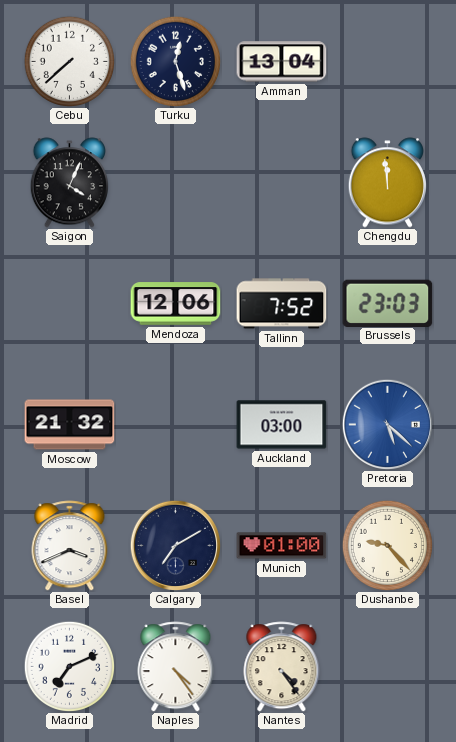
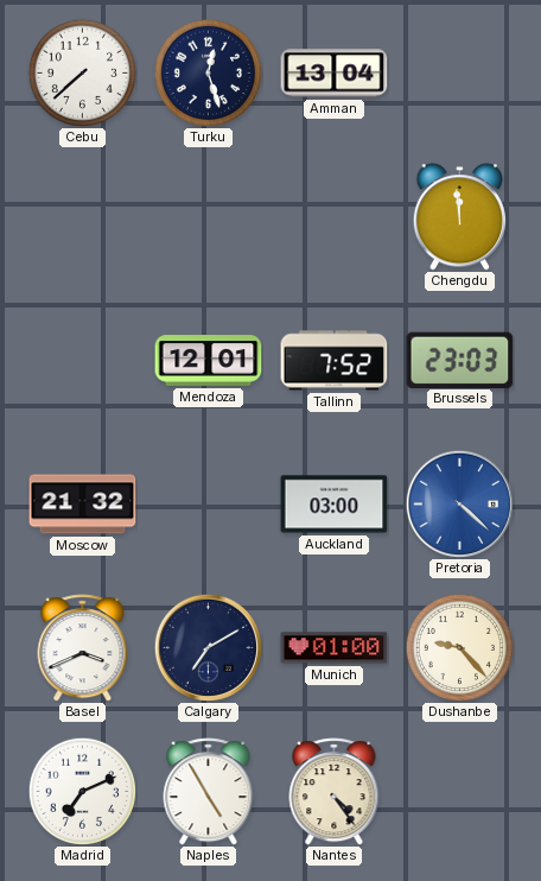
Saigon: 4:04 -> none
Mendoza: 12:06 -> 12:01
Pretoria: 5:22 -> 4:22
Naples: 4:24 -> 4:55
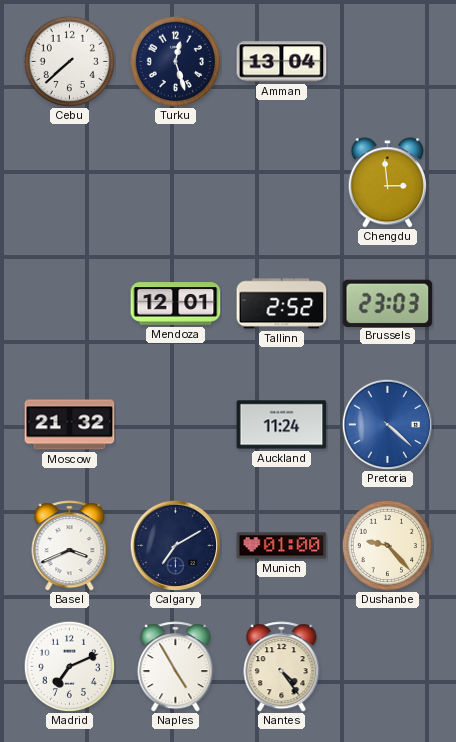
Chengdu: 11:59 -> 2:59
Tallinn: 7:52 -> 2:52
Auckland: 03:00 -> 11:24
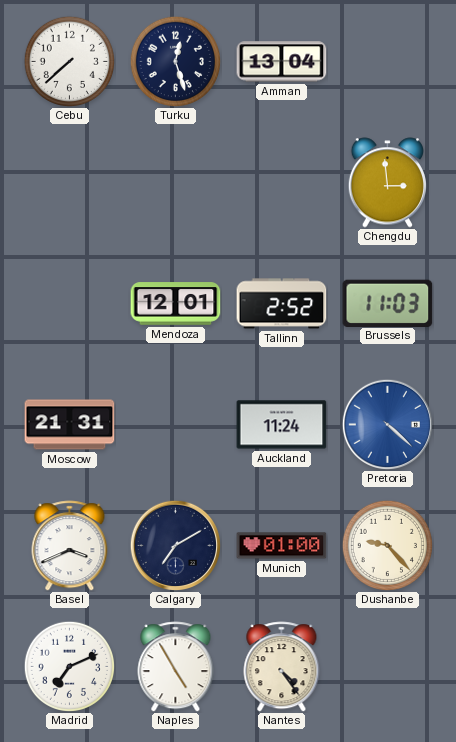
Brussels: 23:03 -> 11:03
Moscow: 21:32 -> 21:31
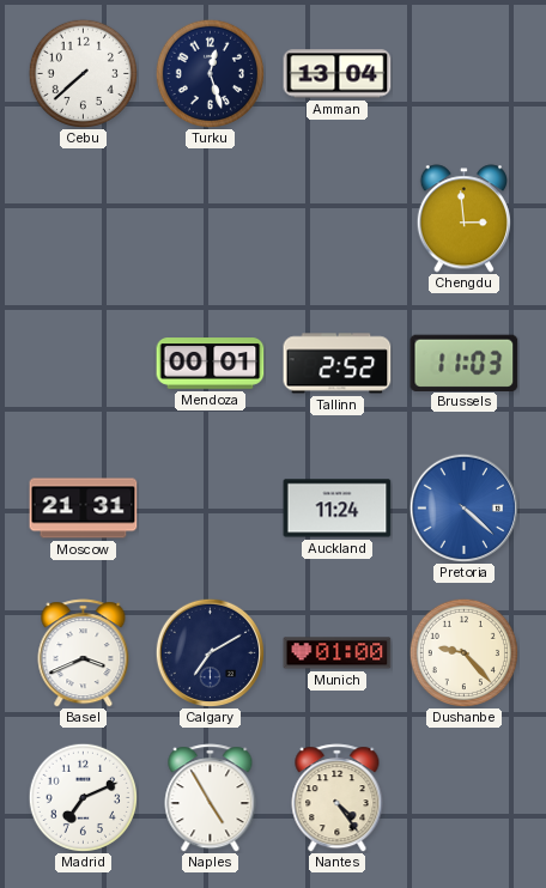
Mendoza: 12:01 -> 00:01
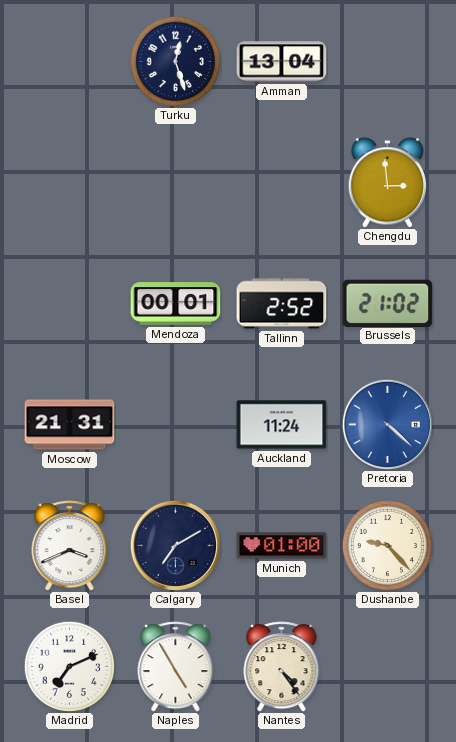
Cebu: 7:38 -> none
Brussels: 11:03 -> 21:02
